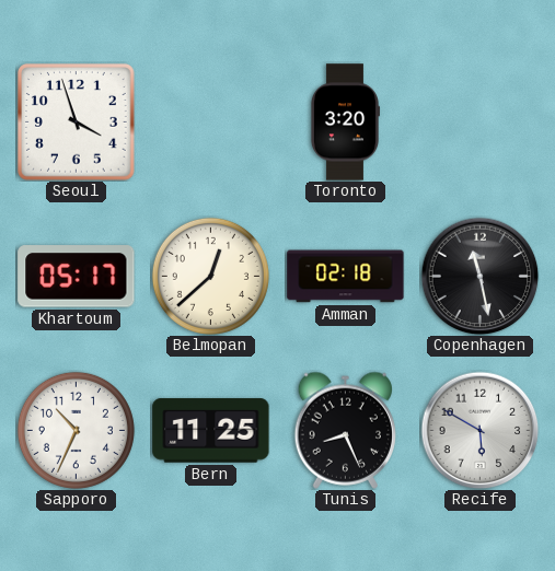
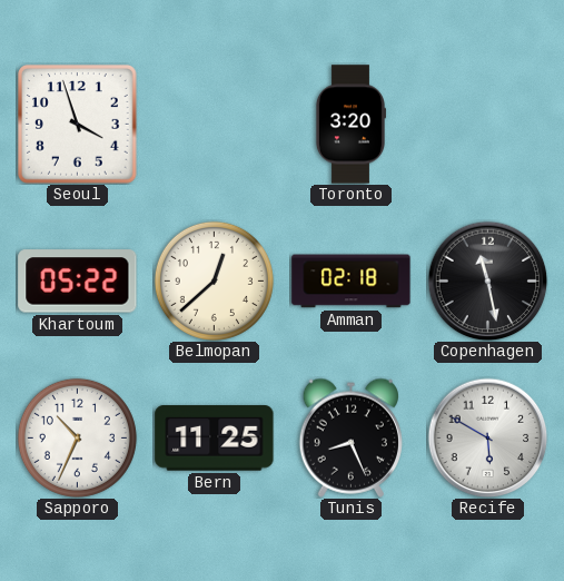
Khartoum: 05:17 -> 05:22
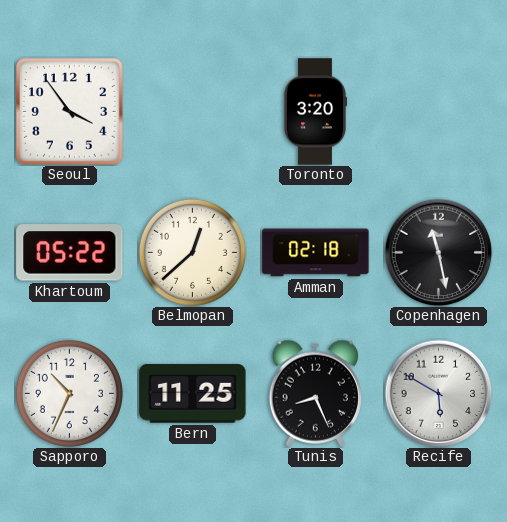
Seoul: 3:57 -> 3:54
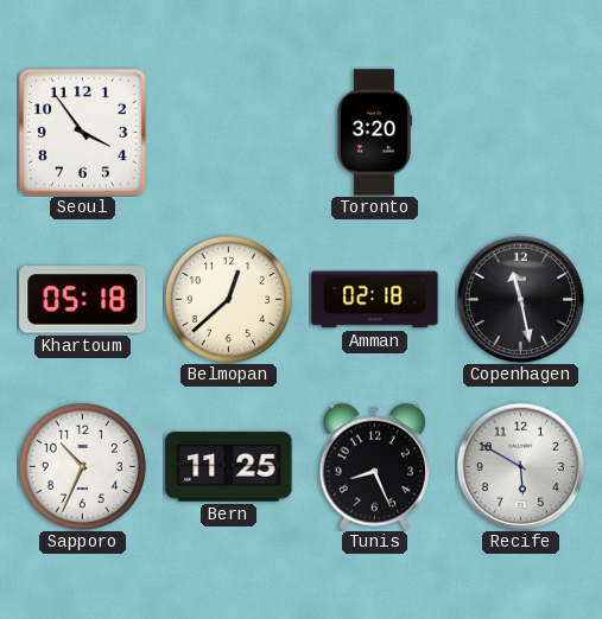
Khartoum: 05:22 -> 05:18
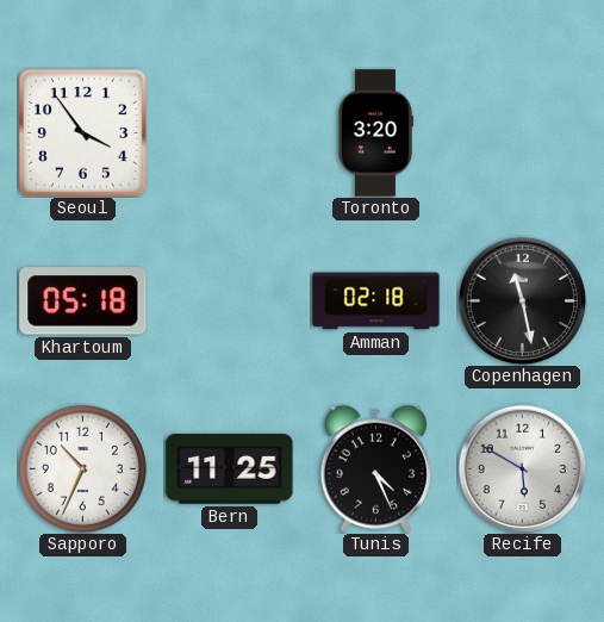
Belmopan: 12:38 -> none
Tunis: 8:26 -> 4:26
